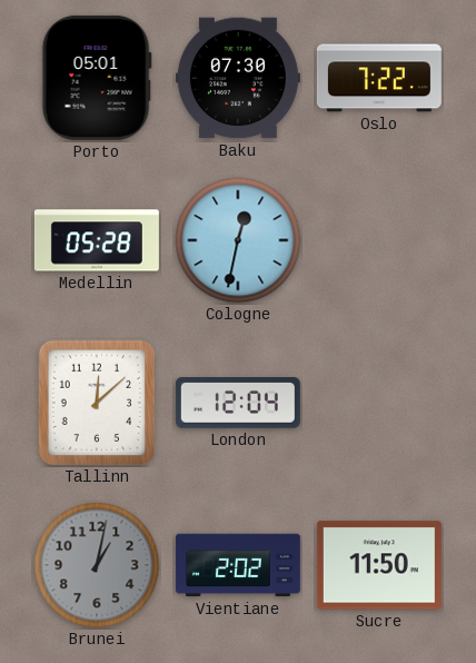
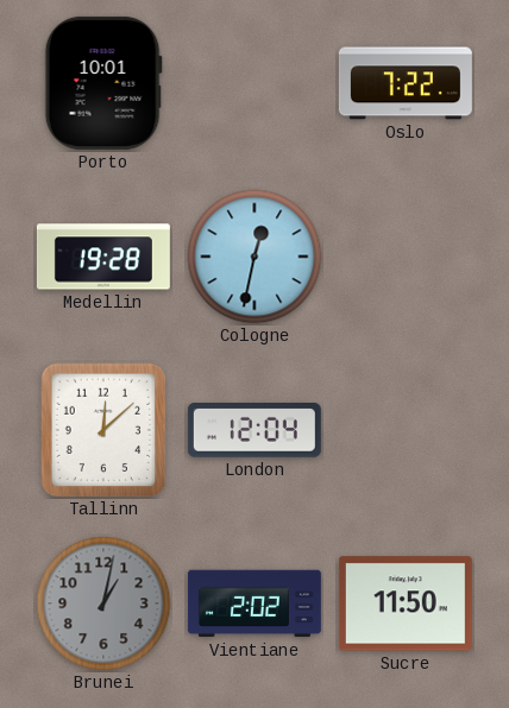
Porto: 05:01 -> 10:01
Baku: 07:30 -> none
Medellin: 05:28 -> 19:28
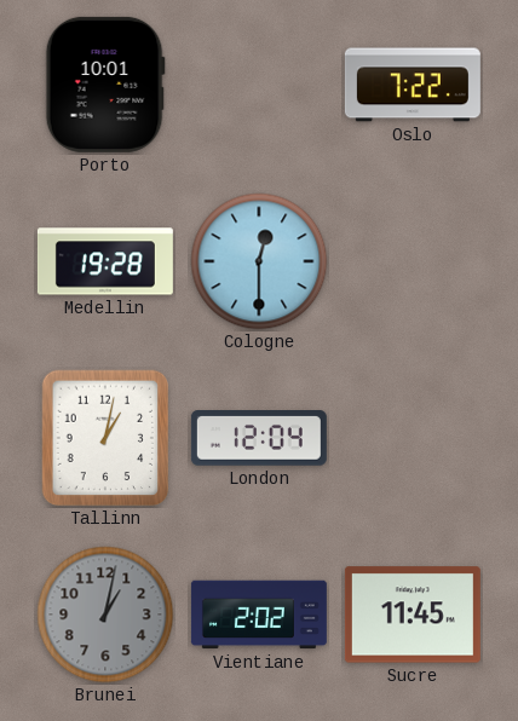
Cologne: 12:32 -> 12:30
Tallinn: 12:08 -> 1:02
Sucre: 11:50 -> 11:45
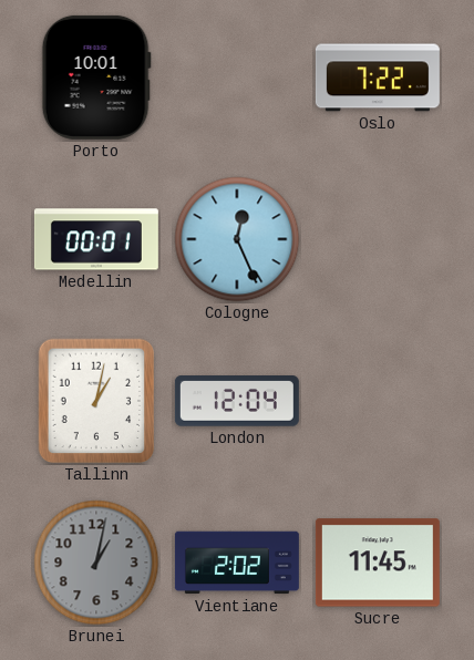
Medellin: 19:28 -> 00:01
Cologne: 12:30 -> 12:26
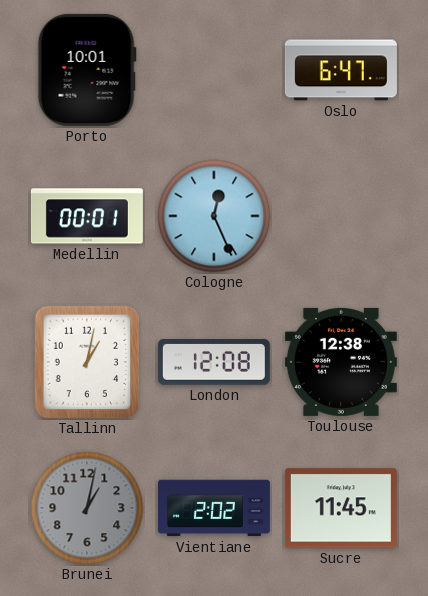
Oslo: 7:22 -> 6:47
London: 12:04 -> 12:08
Toulouse: none -> 12:38
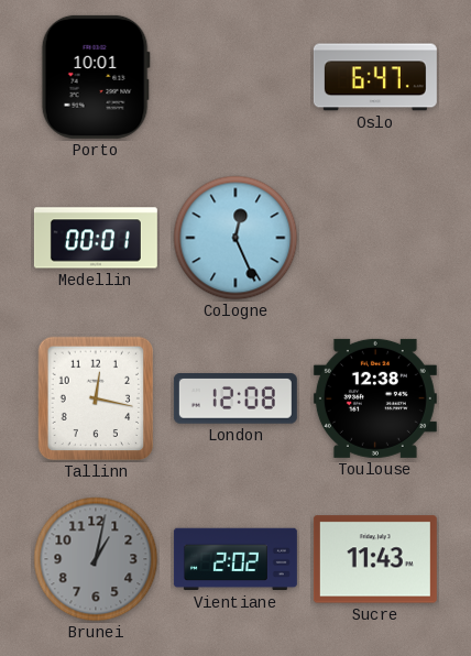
Tallinn: 1:02 -> 12:17
Sucre: 11:45 -> 11:43
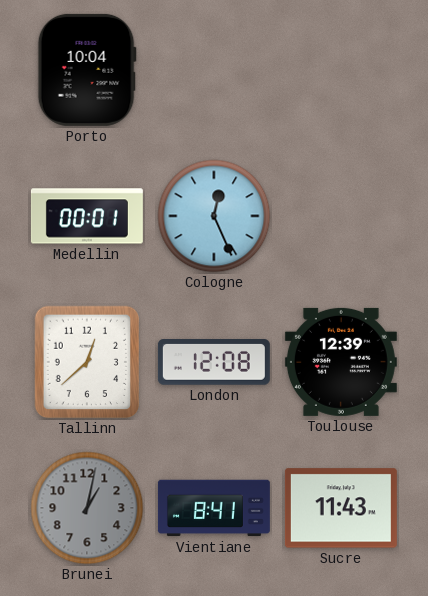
Porto: 10:01 -> 10:04
Oslo: 6:47 -> none
Tallinn: 12:17 -> 12:38
Toulouse: 12:38 -> 12:39
Vientiane: 2:02 -> 8:41
